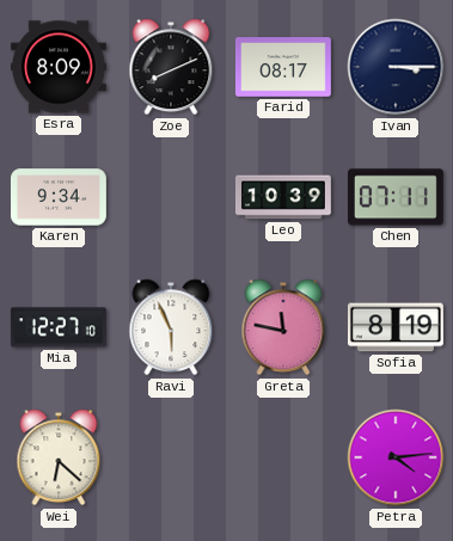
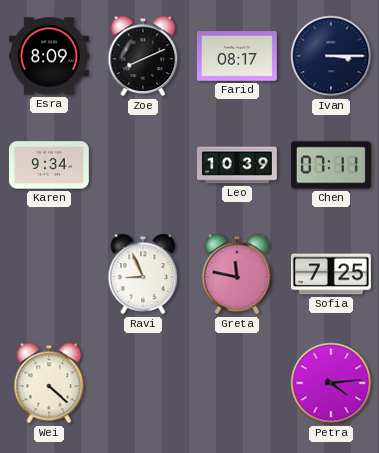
Mia: 12:27 -> none
Ravi: 5:56 -> 8:56
Sofia: 8:19 -> 7:25
Wei: 6:22 -> 4:22
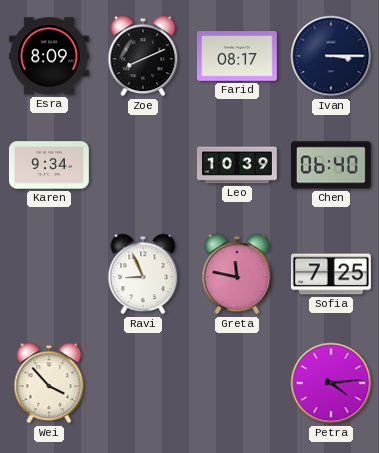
Chen: 07:11 -> 06:40
Wei: 4:22 -> 3:53
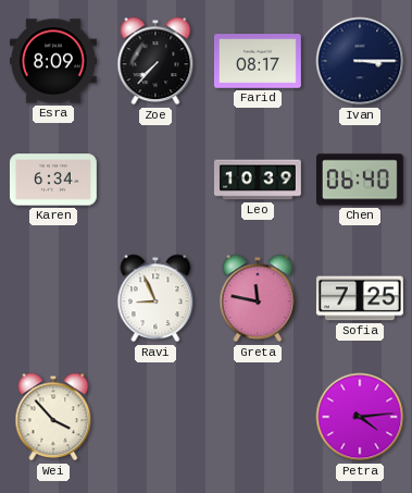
Zoe: 8:11 -> 7:37
Karen: 9:34 -> 6:34
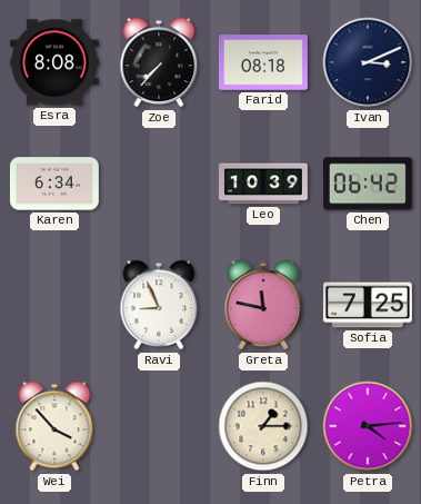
Esra: 8:09 -> 8:08
Farid: 08:17 -> 08:18
Ivan: 3:15 -> 3:11
Chen: 06:40 -> 06:42
Finn: none -> 1:15
